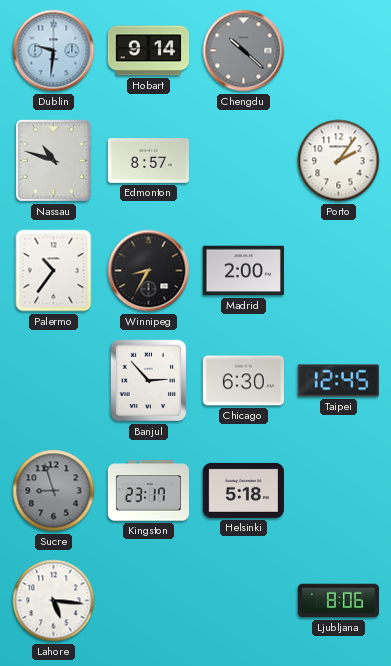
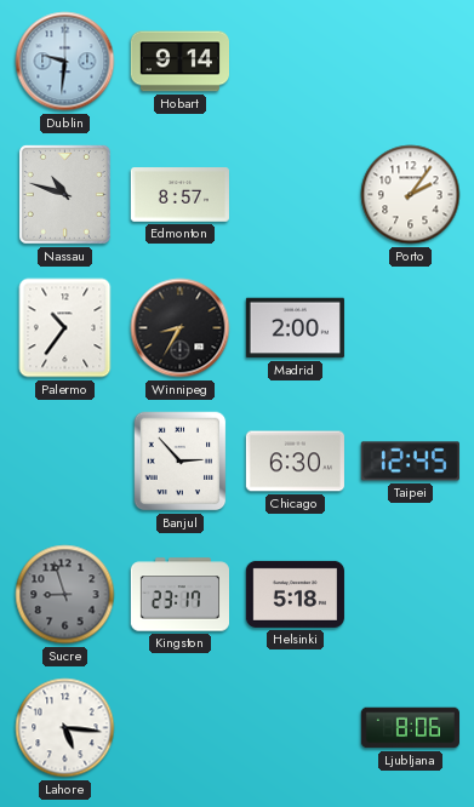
Chengdu: 10:22 -> none
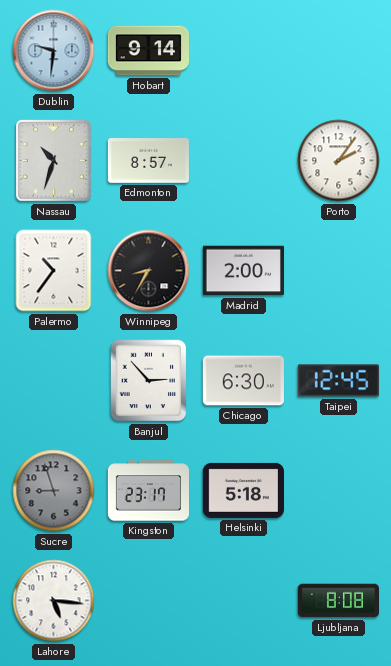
Nassau: 10:48 -> 10:33
Ljubljana: 8:06 -> 8:08
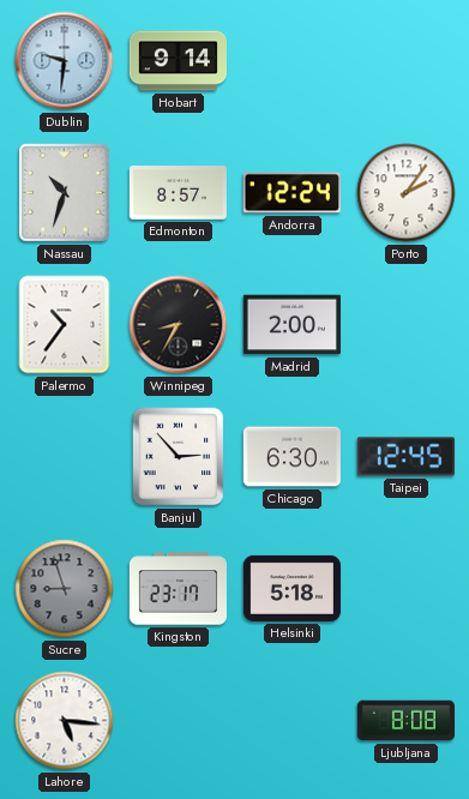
Andorra: none -> 12:24
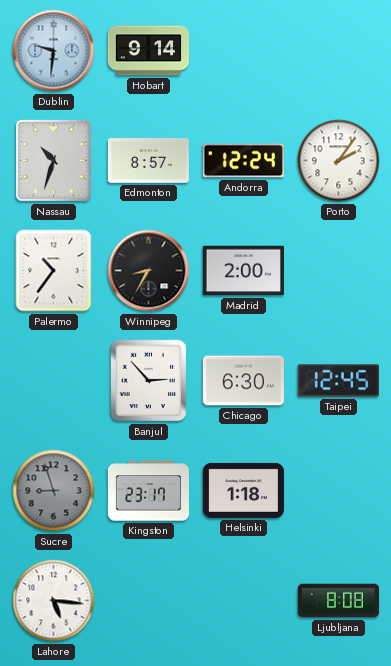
Helsinki: 5:18 -> 1:18
